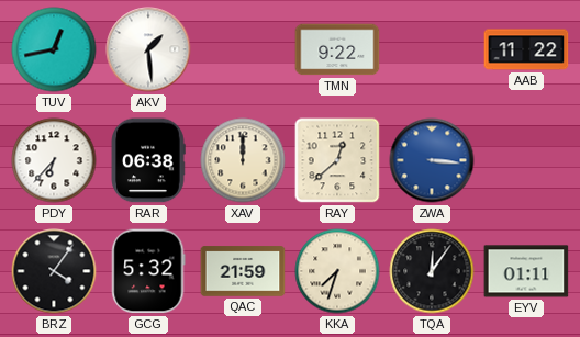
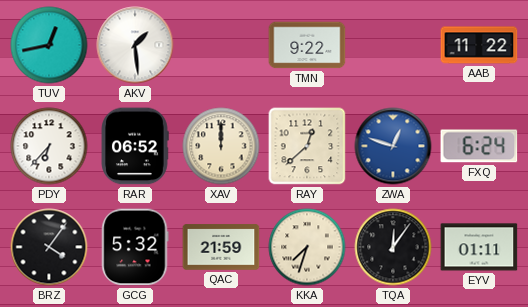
RAR: 06:38 -> 06:52
ZWA: 3:16 -> 12:48
FXQ: none -> 6:24
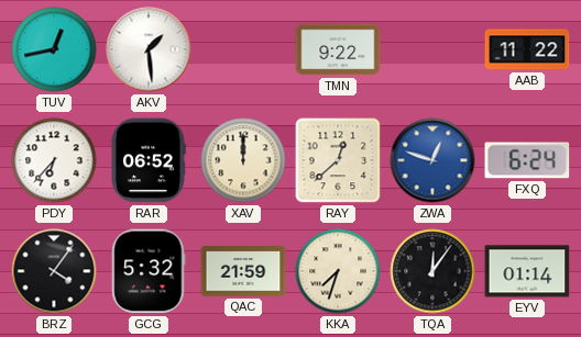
EYV: 01:11 -> 01:14
